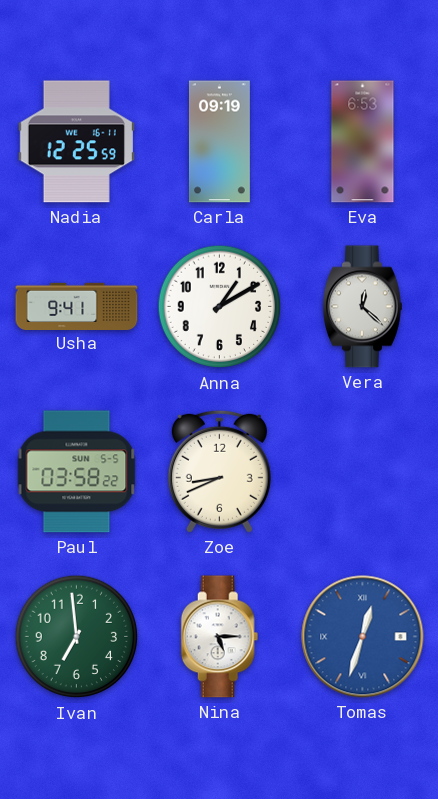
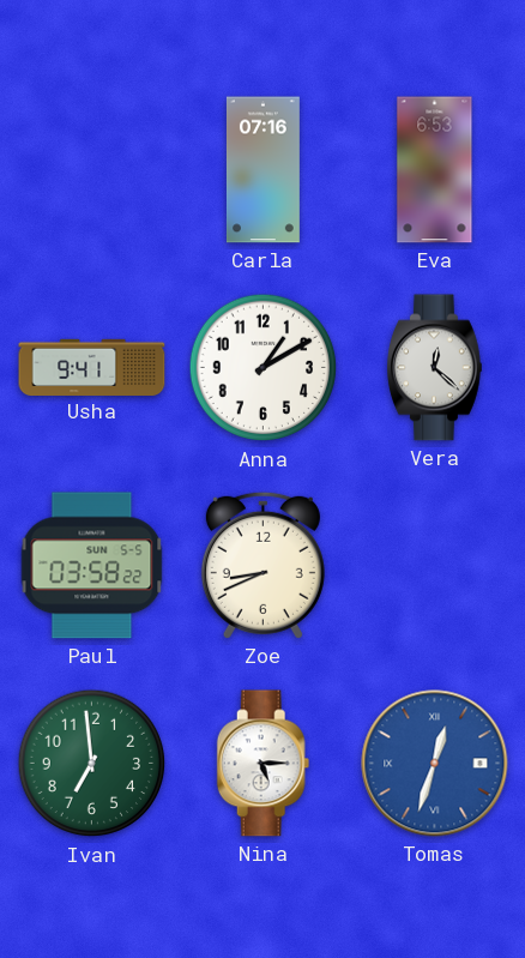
Nadia: 12:25 -> none
Carla: 09:19 -> 07:16
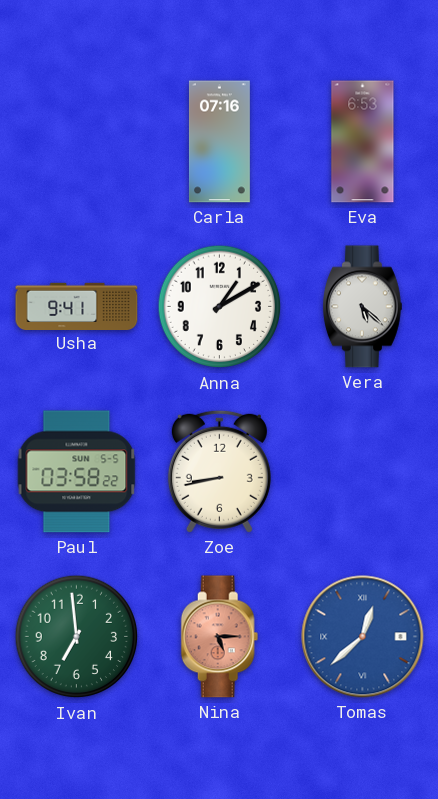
Vera: 12:22 -> 5:22
Zoe: 8:41 -> 8:43
Nina dial: white -> salmon
Tomas: 12:33 -> 12:38
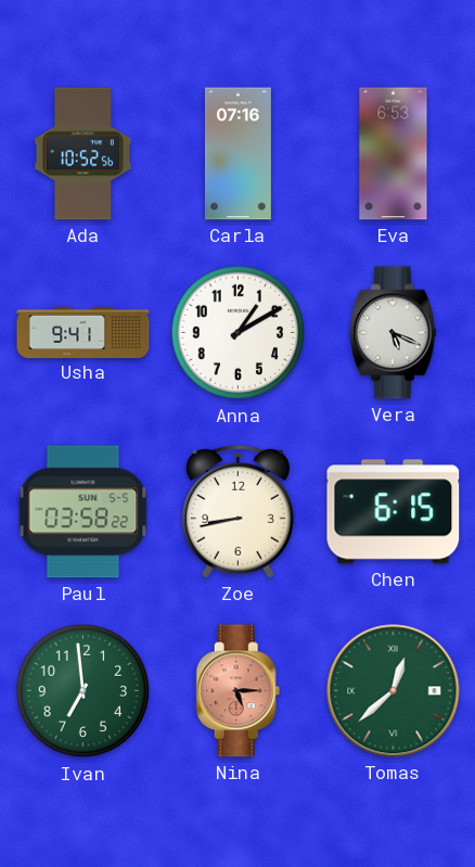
Ada: none -> 10:52
Vera: 5:22 -> 5:19
Chen: none -> 6:15
Tomas dial: blue -> green
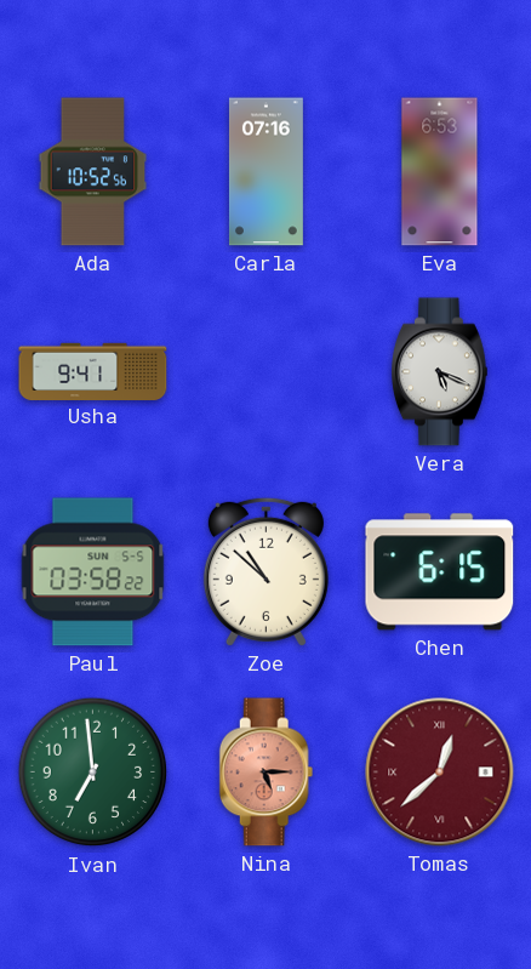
Anna: 1:10 -> none
Zoe: 8:43 -> 10:52
Tomas dial: green -> burgundy
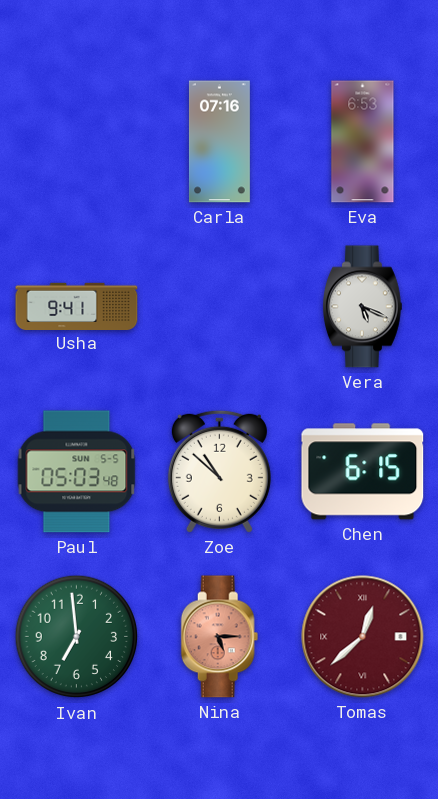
Ada: 10:52 -> none
Paul: 03:58 -> 05:03
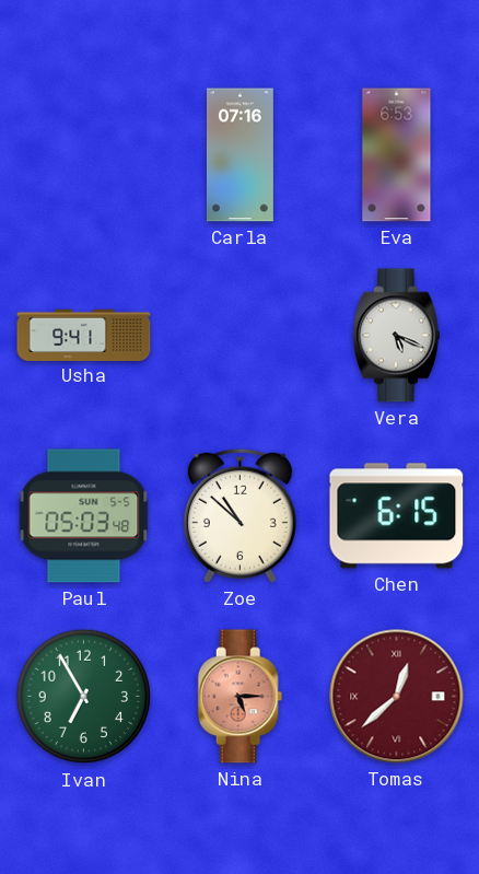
Ivan: 6:59 -> 6:55
